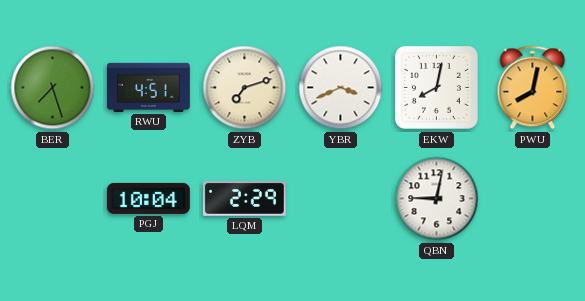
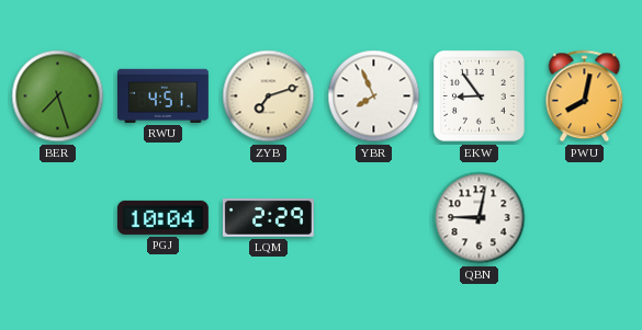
YBR: 3:41 -> 7:56
EKW: 8:02 -> 8:54
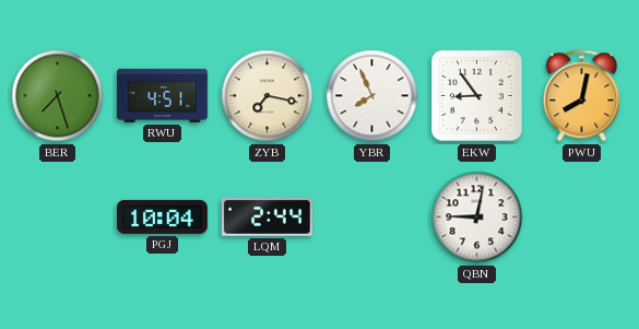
ZYB: 7:12 -> 7:17
LQM: 2:29 -> 2:44
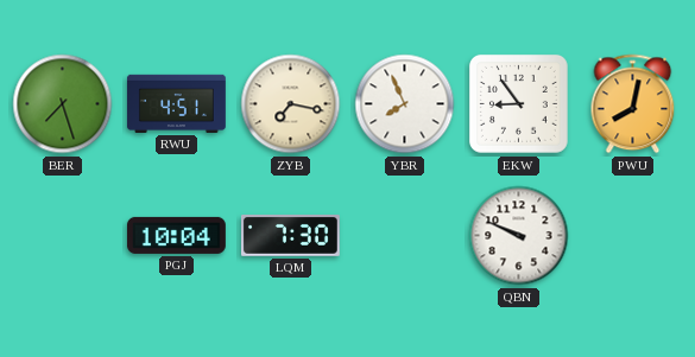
LQM: 2:44 -> 7:30
QBN: 9:02 -> 9:49
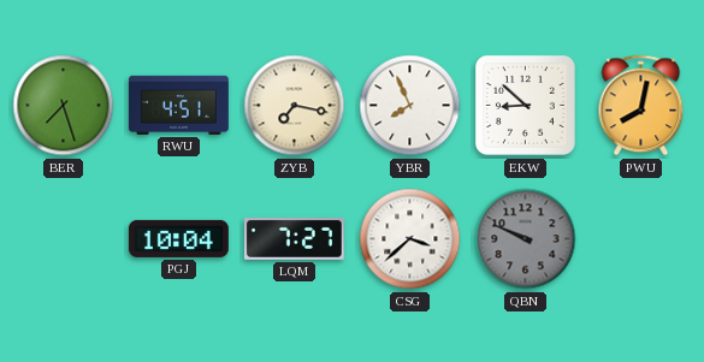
EKW: 8:54 -> 8:52
LQM: 7:30 -> 7:27
CSG: none -> 3:38
QBN dial: white -> grey
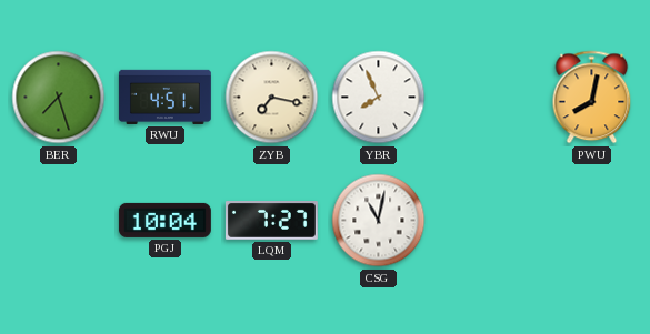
EKW: 8:52 -> none
CSG: 3:38 -> 11:02
QBN: 9:49 -> none
